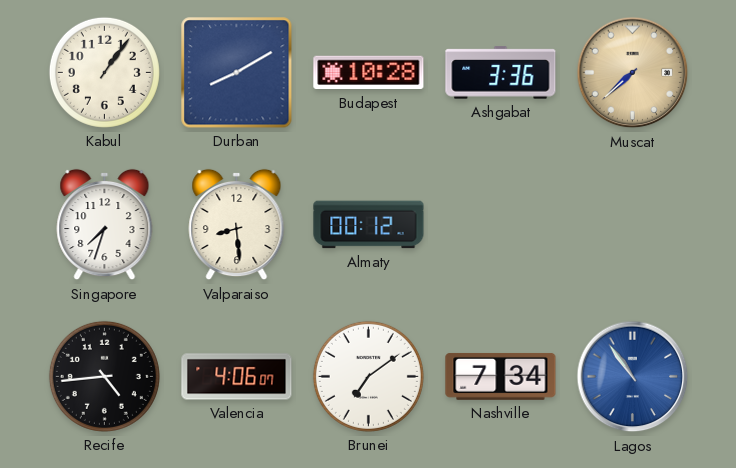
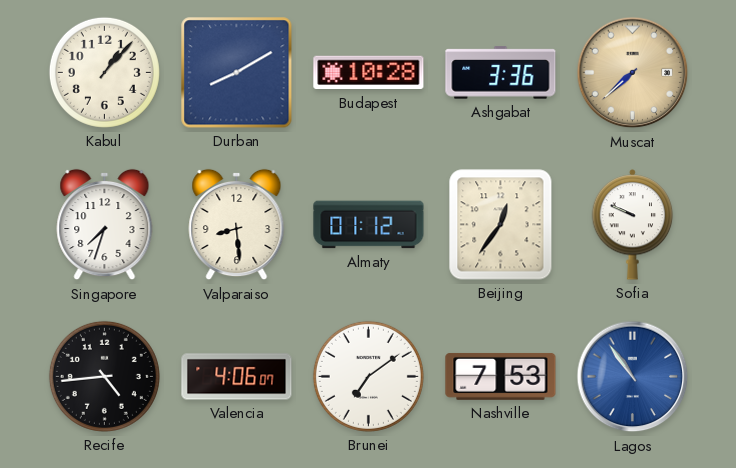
Kabul: 1:06 -> 1:07
Almaty: 00:12 -> 01:12
Beijing: none -> 12:36
Sofia: none -> 9:49
Nashville: 7:34 -> 7:53
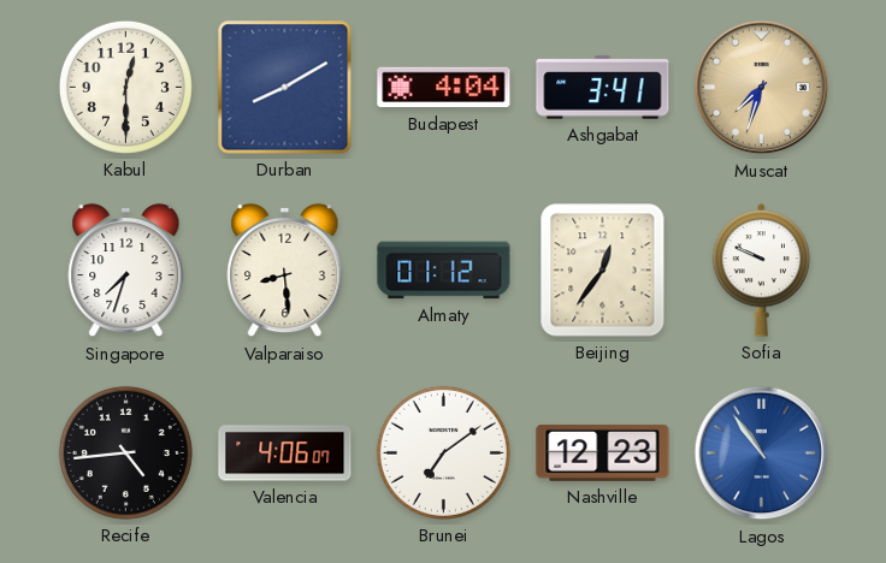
Kabul: 1:07 -> 12:30
Budapest: 10:28 -> 4:04
Ashgabat: 3:36 -> 3:41
Muscat: 7:38 -> 7:33
Nashville: 7:53 -> 12:23
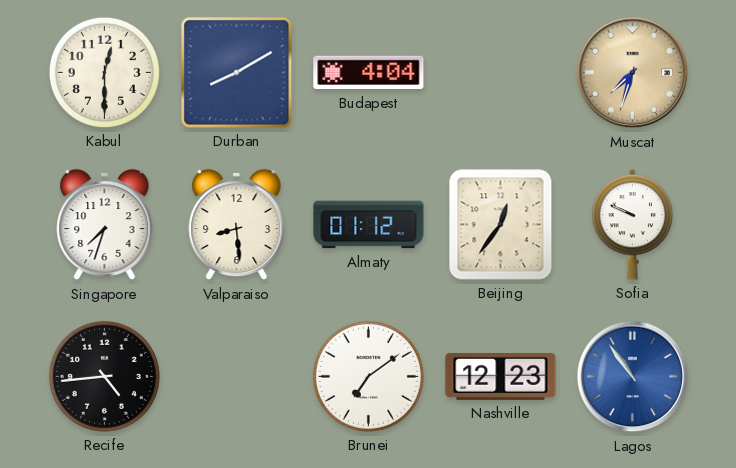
Ashgabat: 3:41 -> none
Valencia: 4:06 -> none
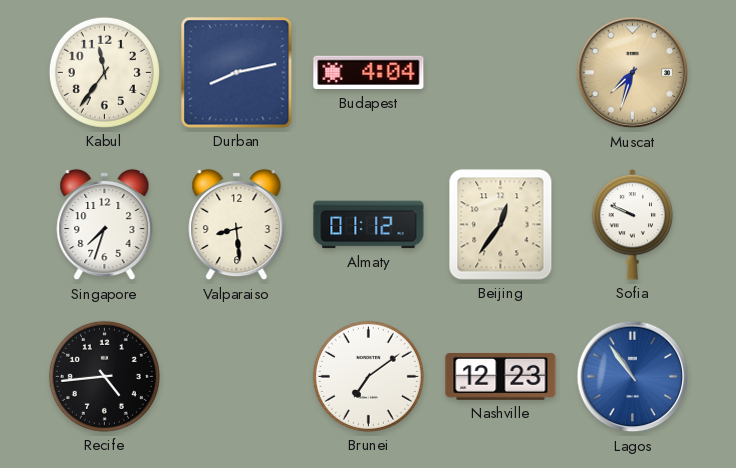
Kabul: 12:30 -> 11:36
Durban: 8:10 -> 8:13
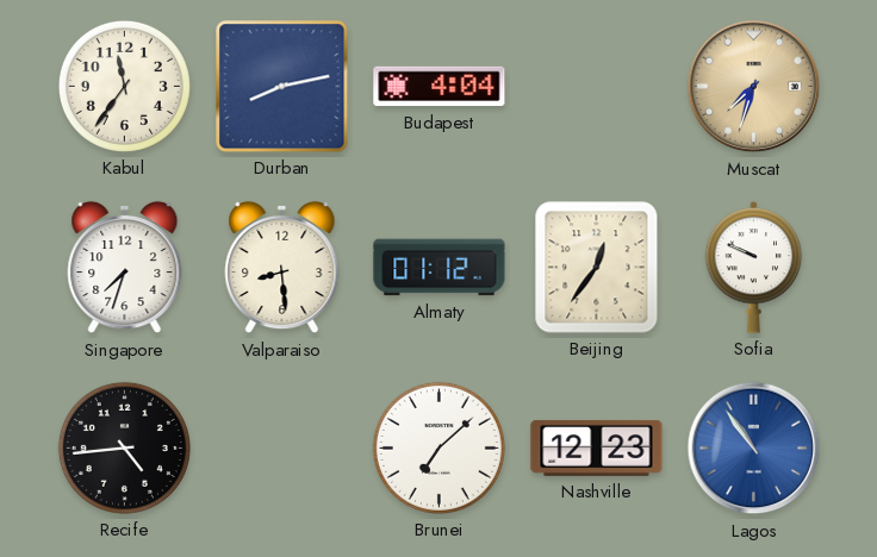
Brunei: 7:09 -> 7:08
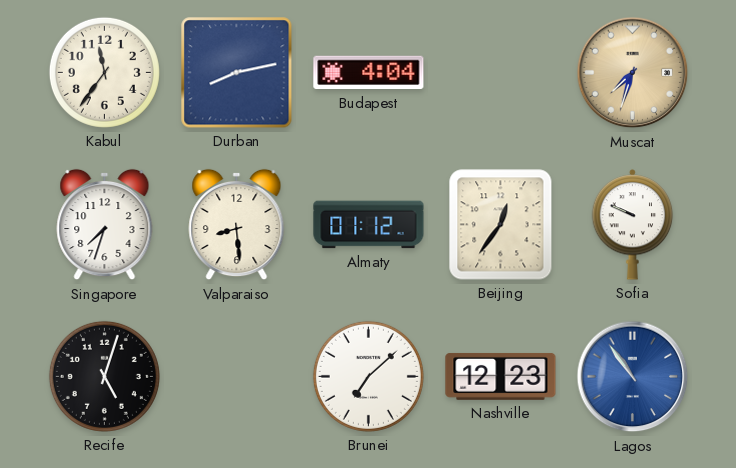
Recife: 4:44 -> 5:03
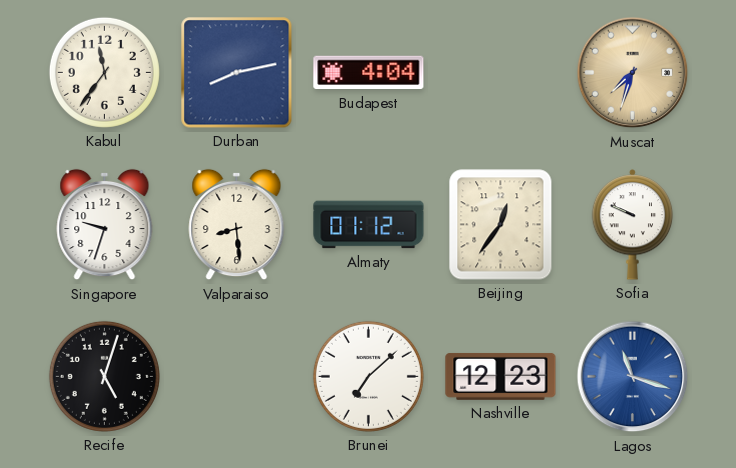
Singapore: 7:33 -> 9:33
Lagos: 10:54 -> 11:18
